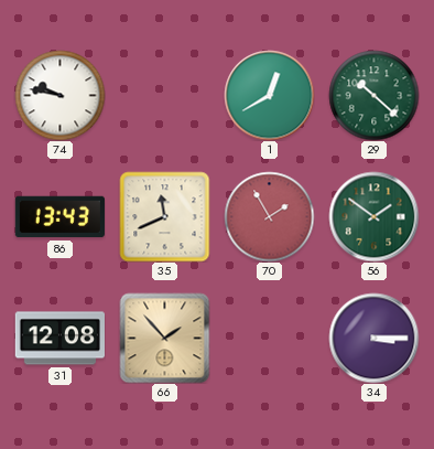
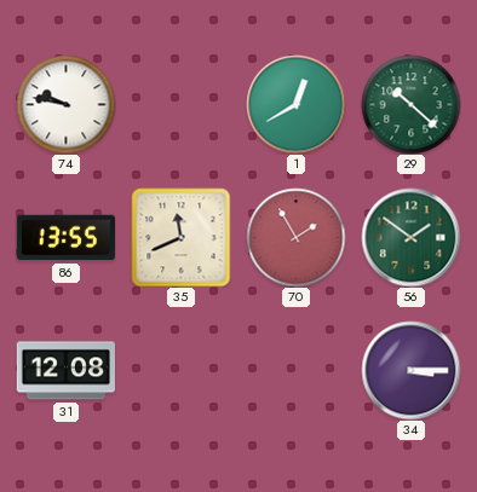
86: 13:43 -> 13:55
66: 1:53 -> none
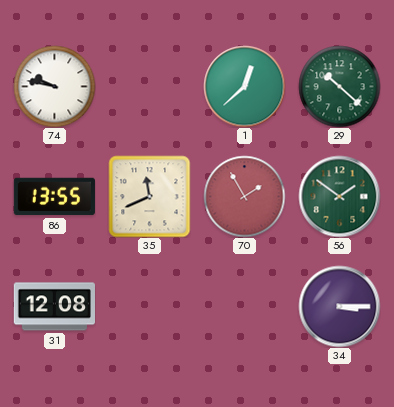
1: 12:40 -> 12:38
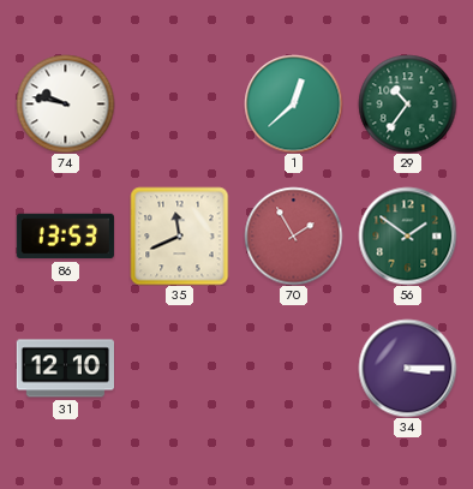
29: 10:22 -> 10:36
86: 13:55 -> 13:53
31: 12:08 -> 12:10
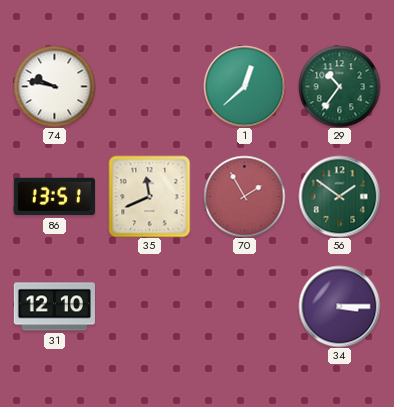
86: 13:53 -> 13:51
